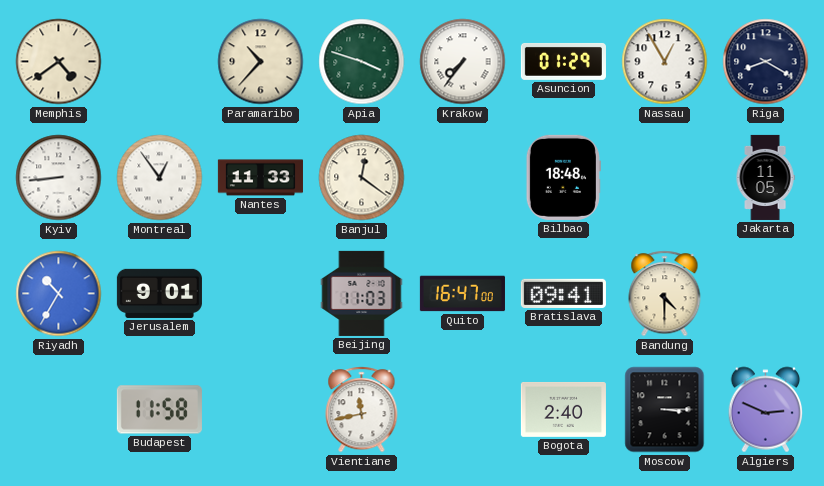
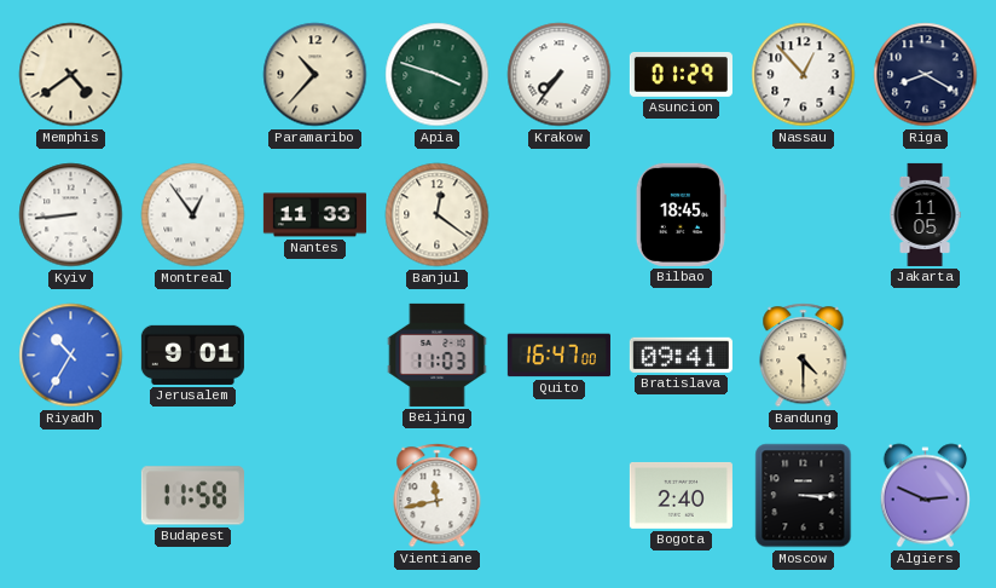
Nassau: 12:55 -> 12:53
Bilbao: 18:48 -> 18:45
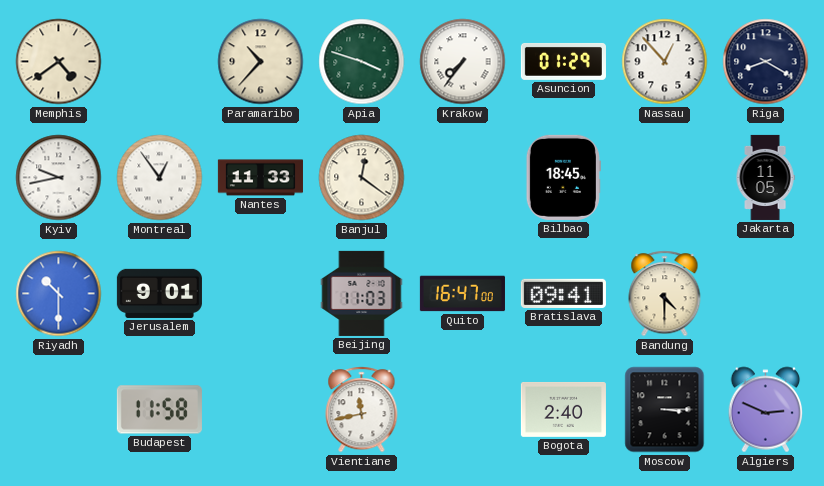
Kyiv: 8:44 -> 9:43
Riyadh: 10:35 -> 10:30
